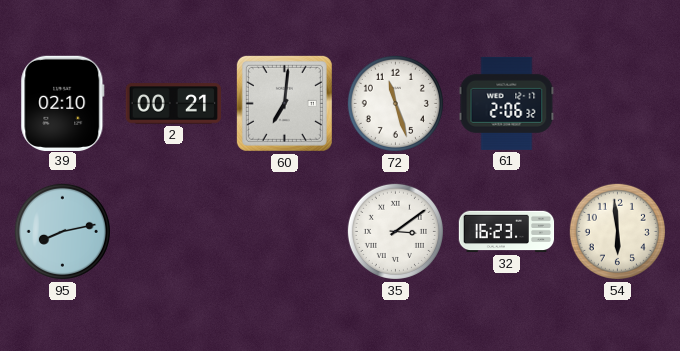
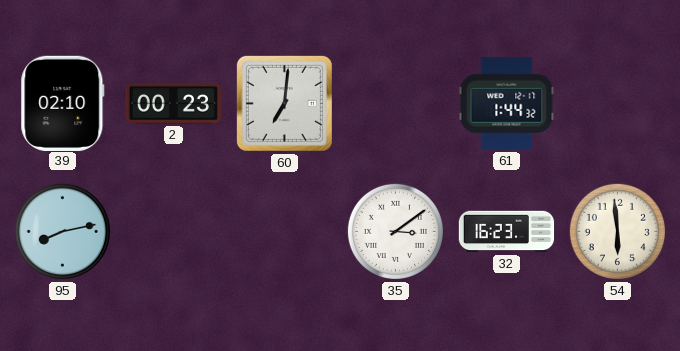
2: 00:21 -> 00:23
72: 11:27 -> none
61: 2:06 -> 1:44
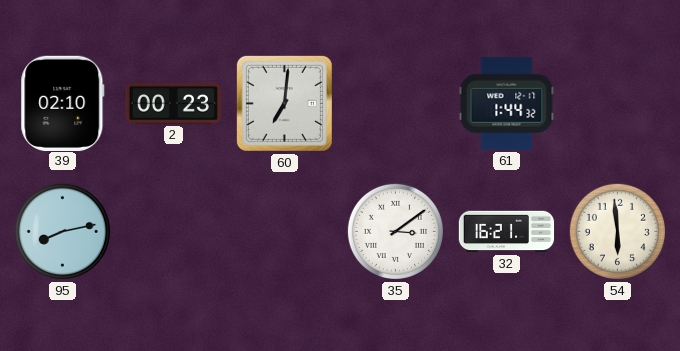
32: 16:23 -> 16:21
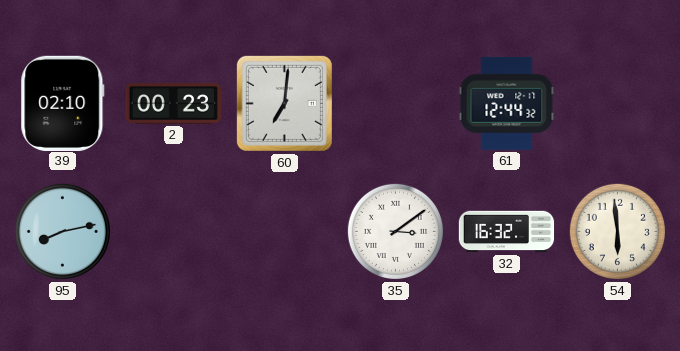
61: 1:44 -> 12:44
32: 16:21 -> 16:32
